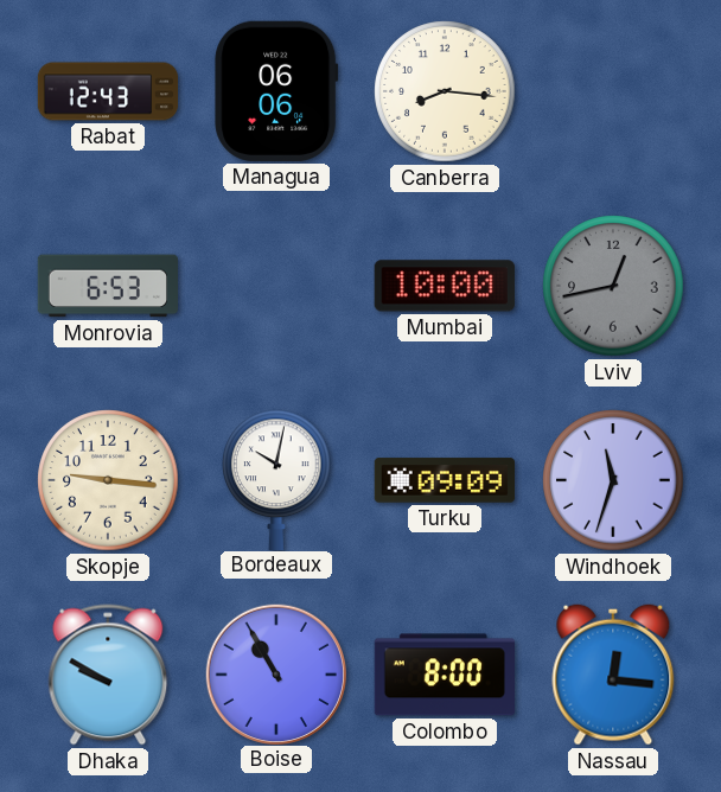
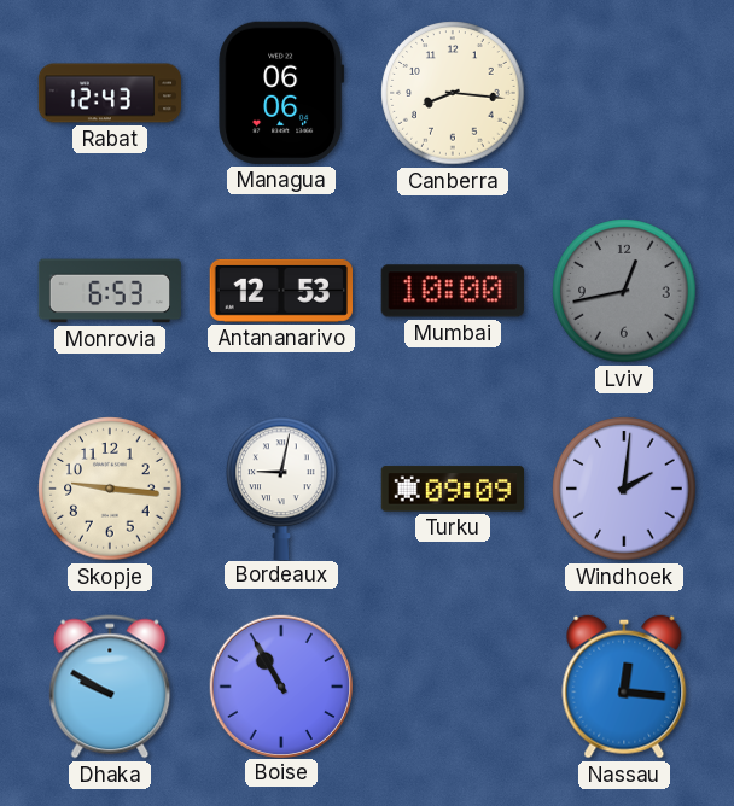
Antananarivo: none -> 12:53
Bordeaux: 10:02 -> 9:02
Windhoek: 11:33 -> 2:01
Colombo: 8:00 -> none
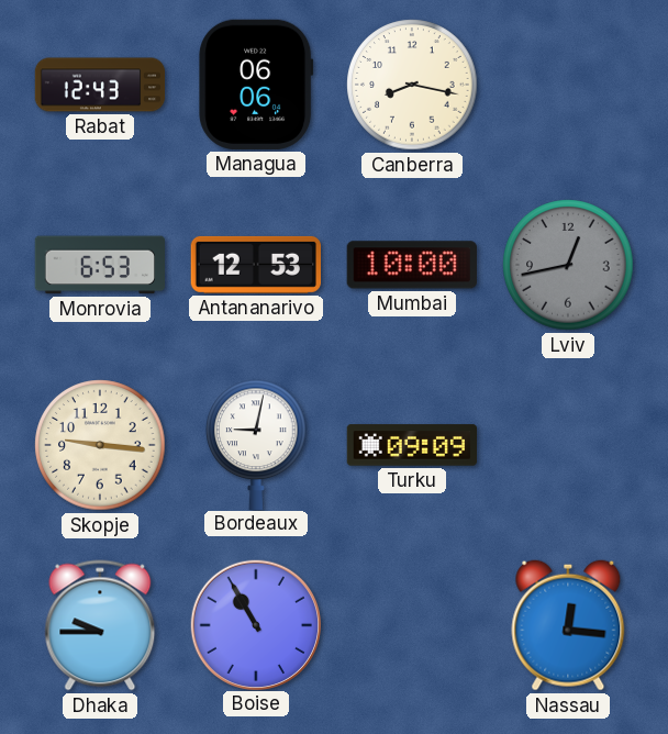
Canberra: 8:16 -> 8:17
Windhoek: 2:01 -> none
Dhaka: 9:50 -> 9:45
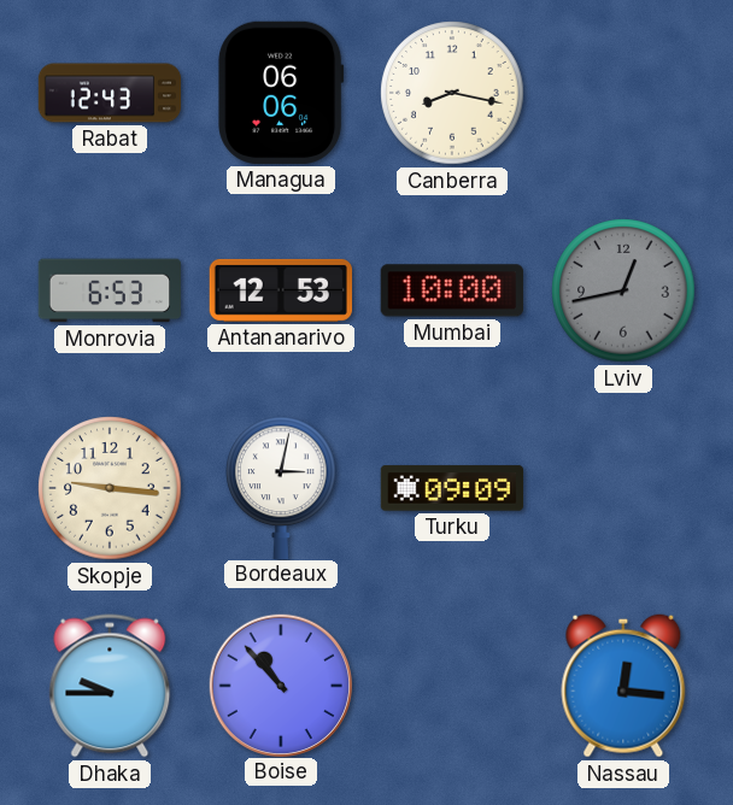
Bordeaux: 9:02 -> 3:02
Boise: 10:55 -> 10:53
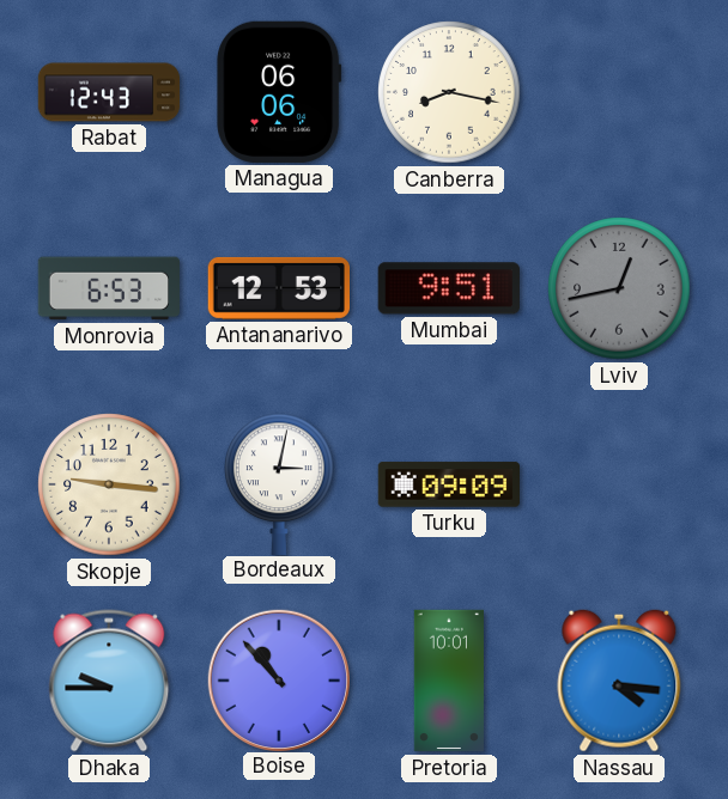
Mumbai: 10:00 -> 9:51
Pretoria: none -> 10:01
Nassau: 12:16 -> 4:16
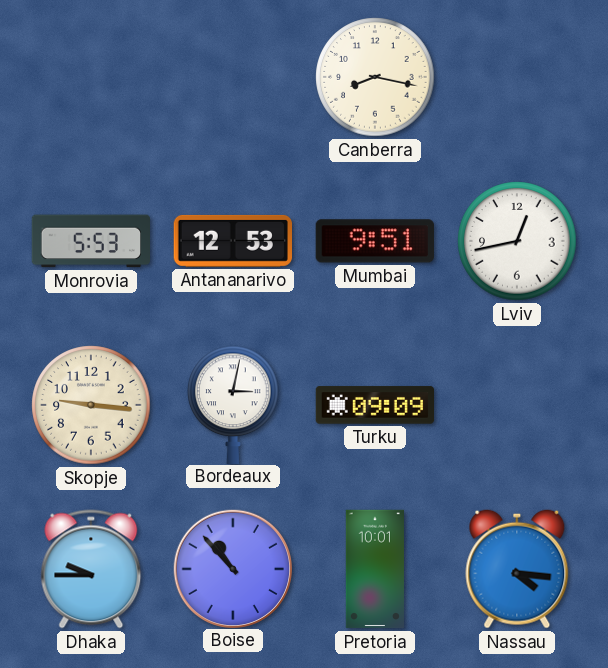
Rabat: 12:43 -> none
Managua: 06:06 -> none
Monrovia: 6:53 -> 5:53
Lviv dial: grey -> white
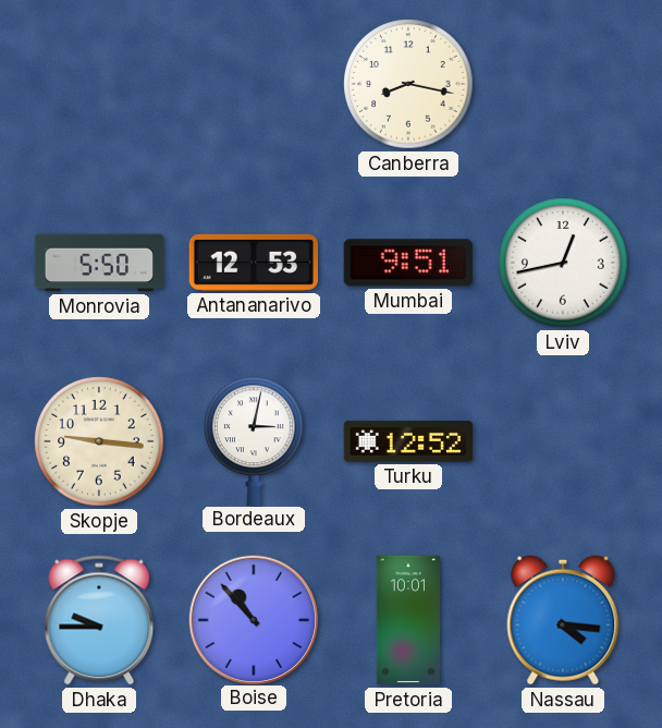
Monrovia: 5:53 -> 5:50
Turku: 09:09 -> 12:52
